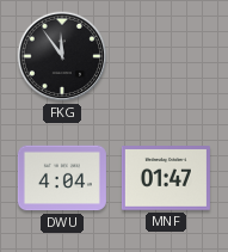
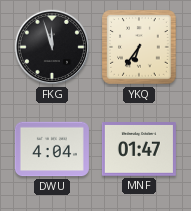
FKG: 11:54 -> 11:57
YKQ: none -> 6:36
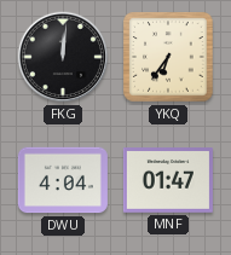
FKG: 11:57 -> 12:01
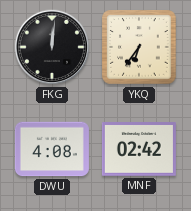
DWU: 4:04 -> 4:08
MNF: 01:47 -> 02:42
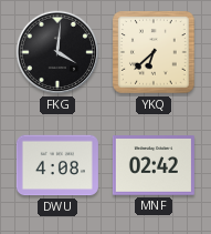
FKG: 12:01 -> 4:01
YKQ: 6:36 -> 6:38
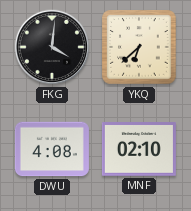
MNF: 02:42 -> 02:10
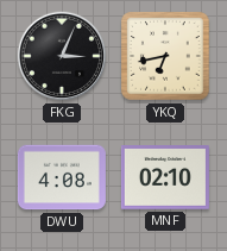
FKG: 4:01 -> 3:04
YKQ: 6:38 -> 6:43
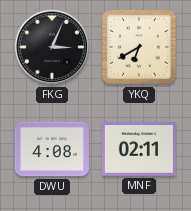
YKQ: 6:43 -> 6:40
MNF: 02:10 -> 02:11
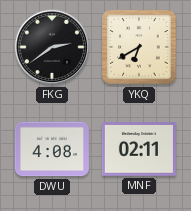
FKG: 3:04 -> 2:39
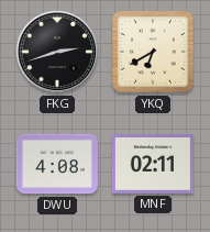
FKG: 2:39 -> 2:42
